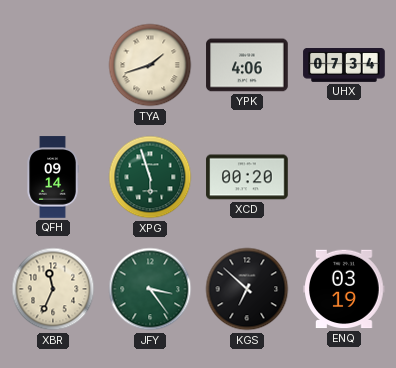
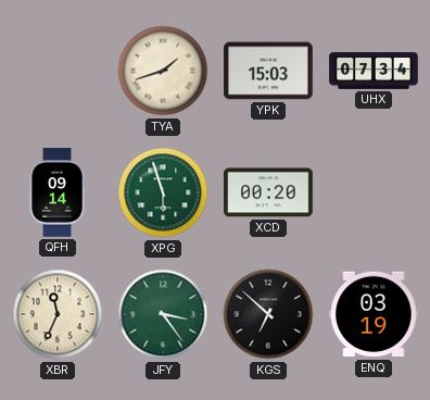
YPK: 4:06 -> 15:03
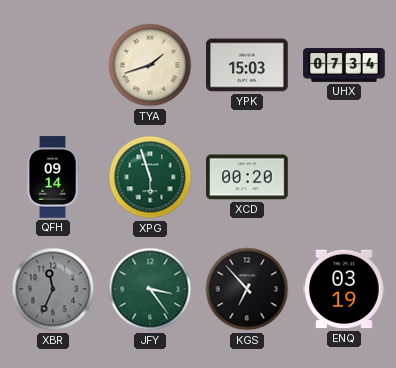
XBR dial: cream -> grey
KGS: 6:52 -> 6:53
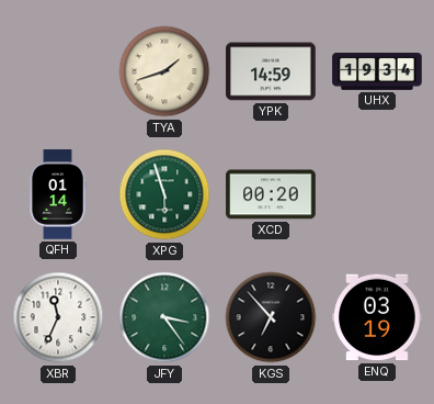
YPK: 15:03 -> 14:59
UHX: 07:34 -> 19:34
QFH: 09:14 -> 01:14
XBR dial: grey -> white
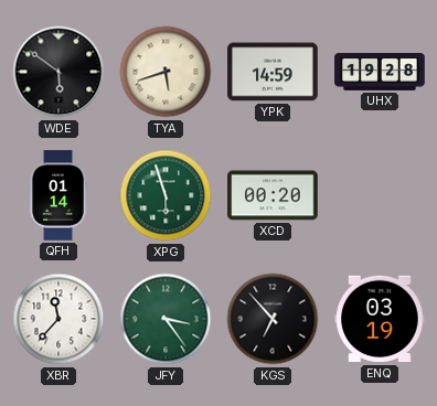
WDE: none -> 5:51
TYA: 1:42 -> 5:42
UHX: 19:34 -> 19:28
XBR: 11:34 -> 11:37
